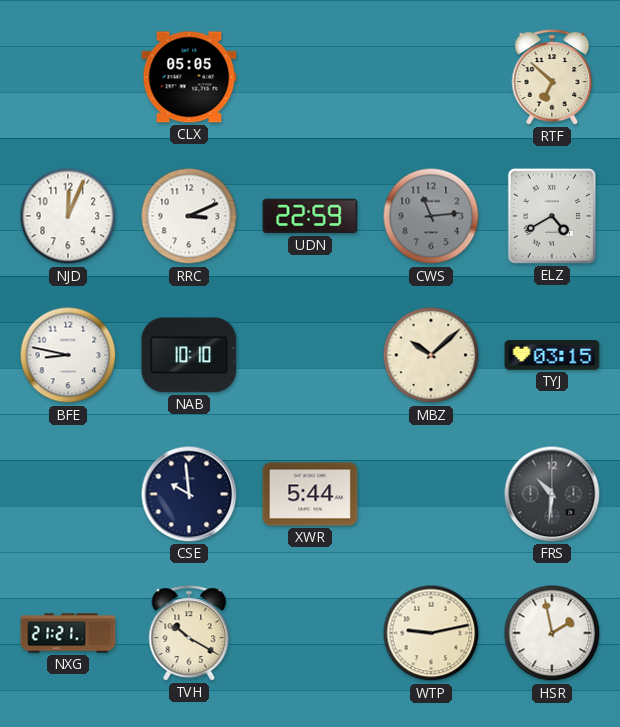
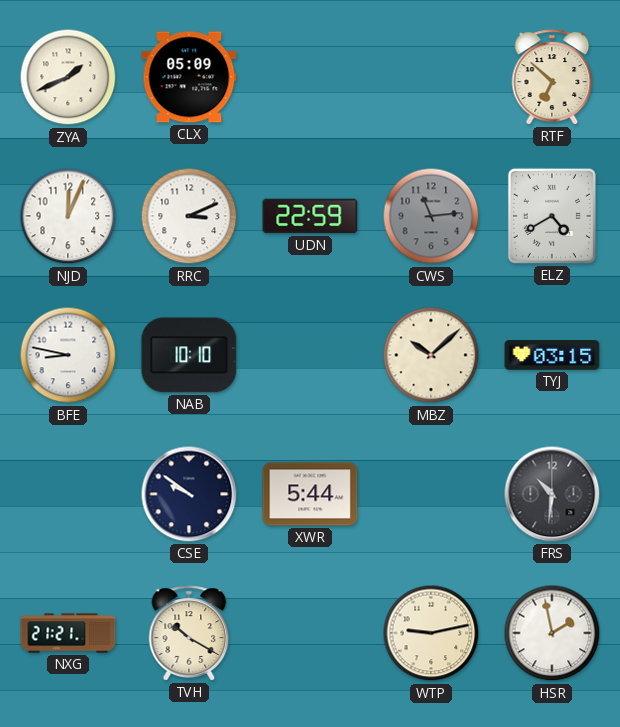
ZYA: none -> 1:41
CLX: 05:05 -> 05:09
CSE: 9:59 -> 9:51
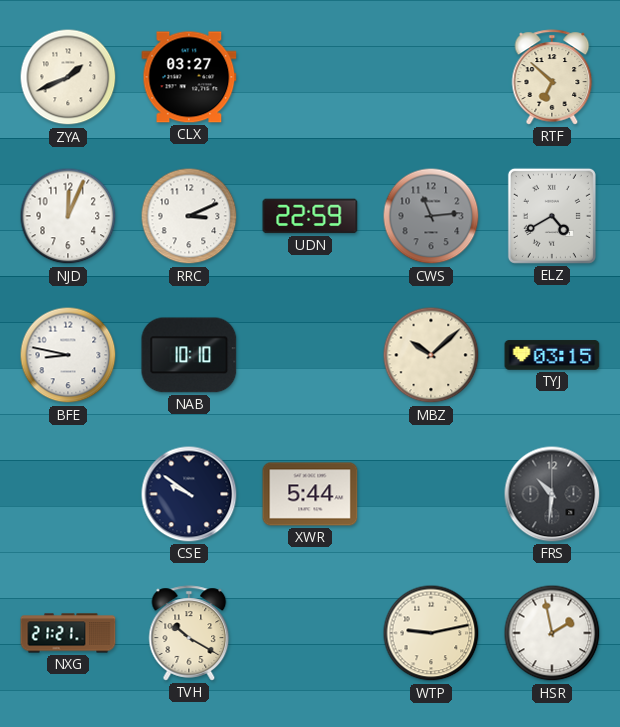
CLX: 05:09 -> 03:27
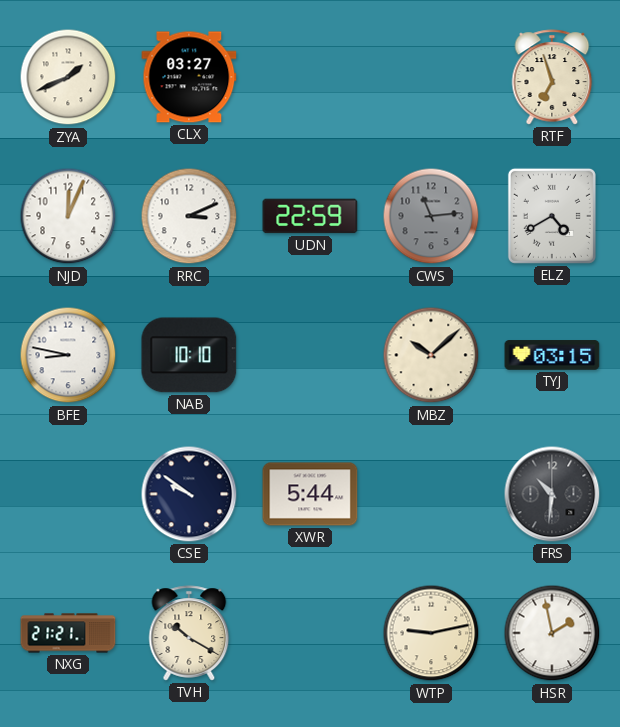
RTF: 6:52 -> 6:57
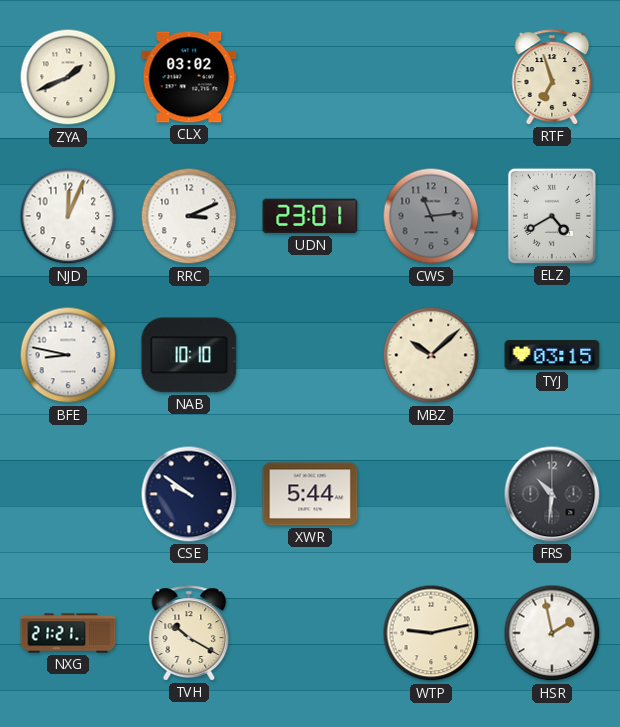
CLX: 03:27 -> 03:02
UDN: 22:59 -> 23:01
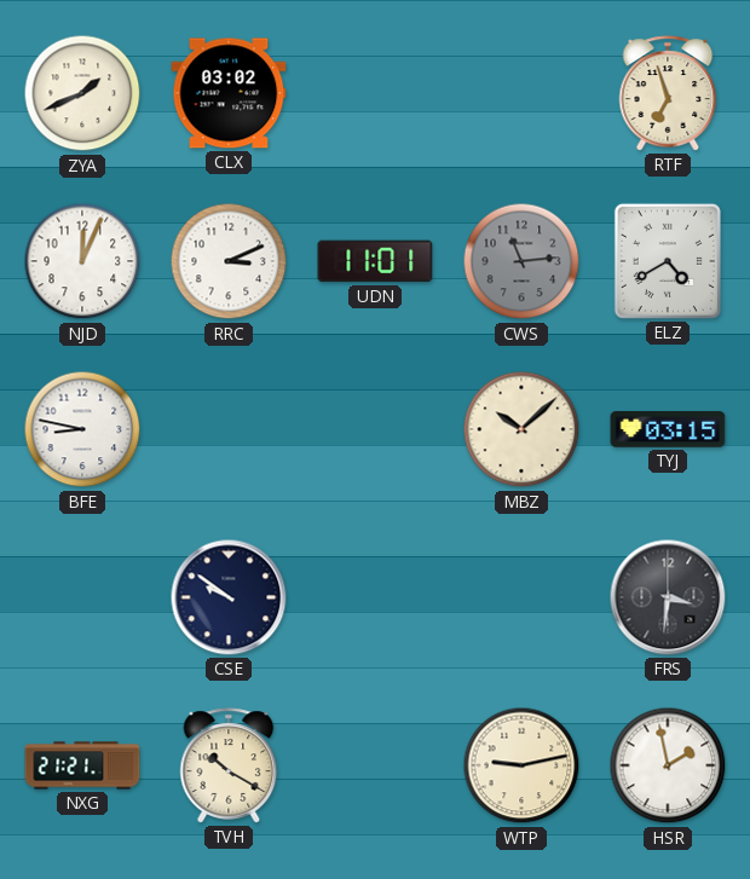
UDN: 23:01 -> 11:01
NAB: 10:10 -> none
XWR: 5:44 -> none
FRS: 10:31 -> 3:31
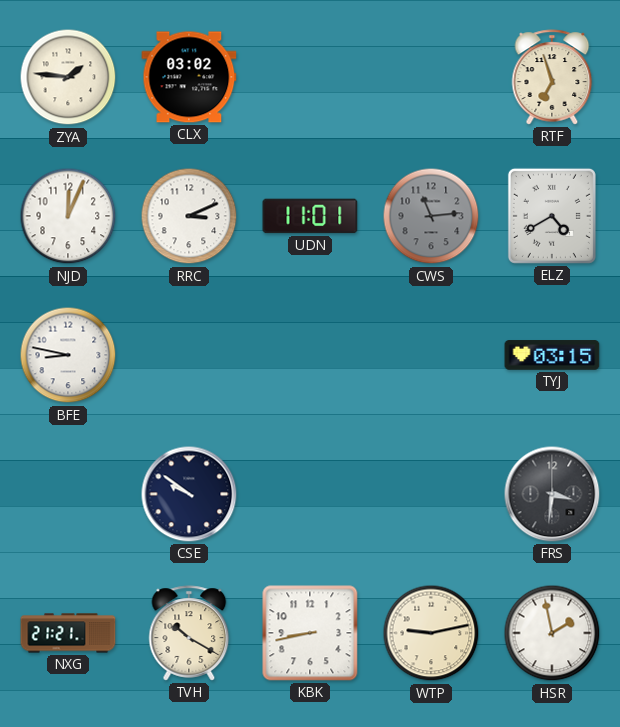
ZYA: 1:41 -> 1:46
MBZ: 10:08 -> none
KBK: none -> 8:43
